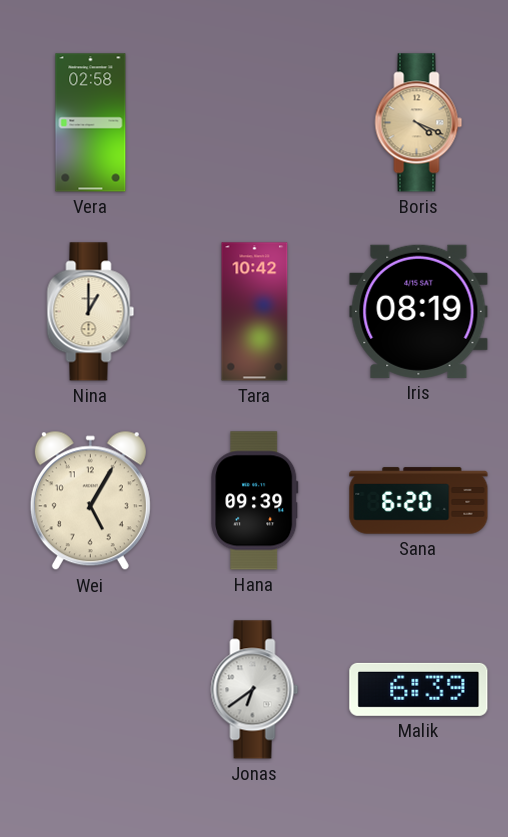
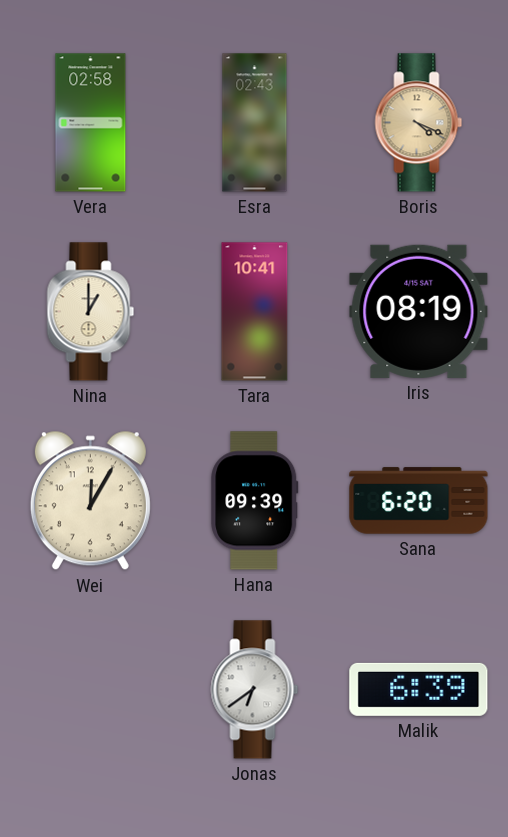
Esra: none -> 02:43
Tara: 10:42 -> 10:41
Wei: 5:05 -> 12:05
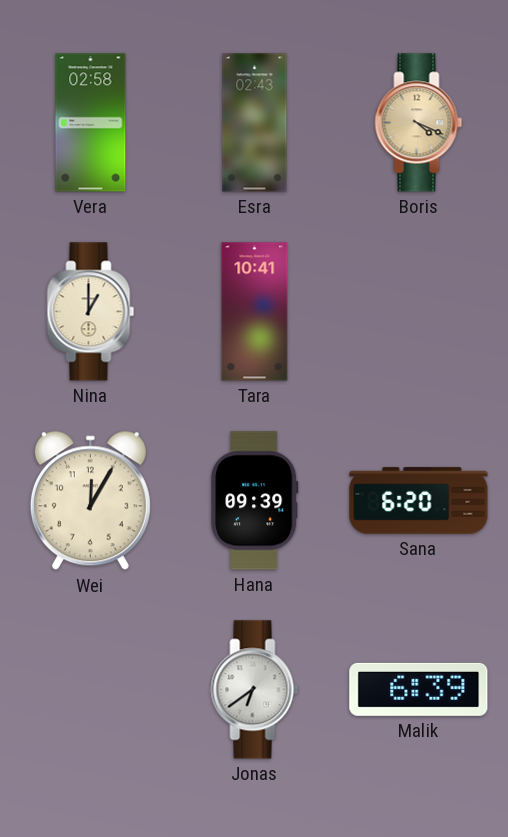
Iris: 08:19 -> none
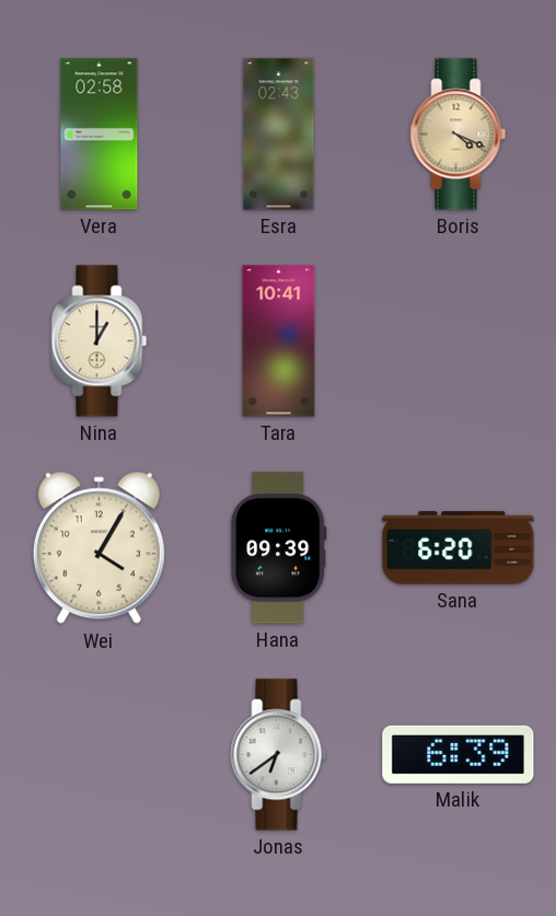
Wei: 12:05 -> 4:05
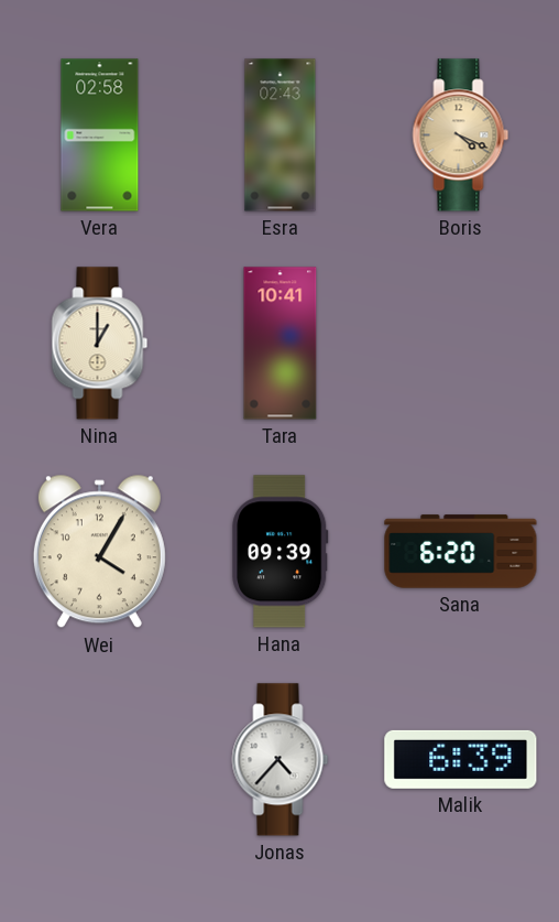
Jonas: 6:39 -> 4:37
